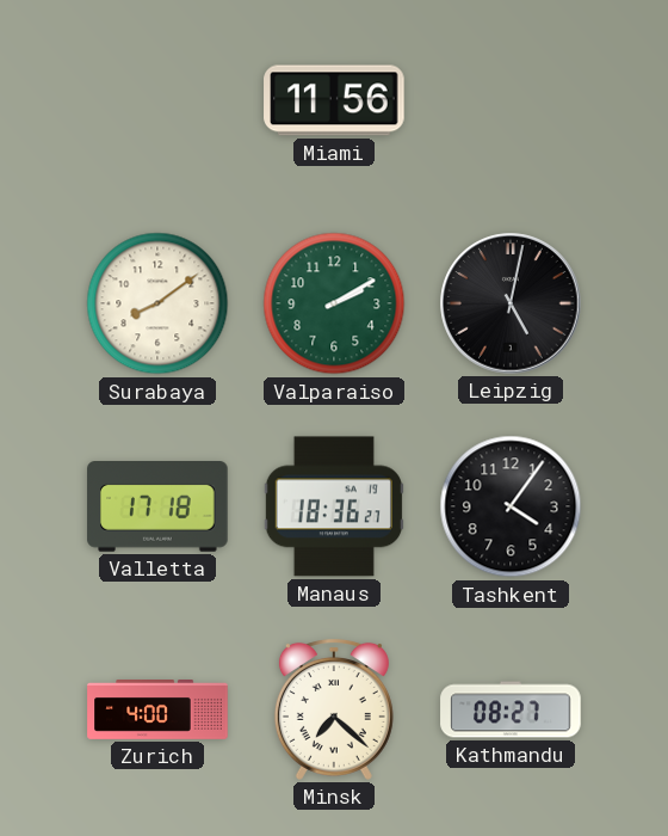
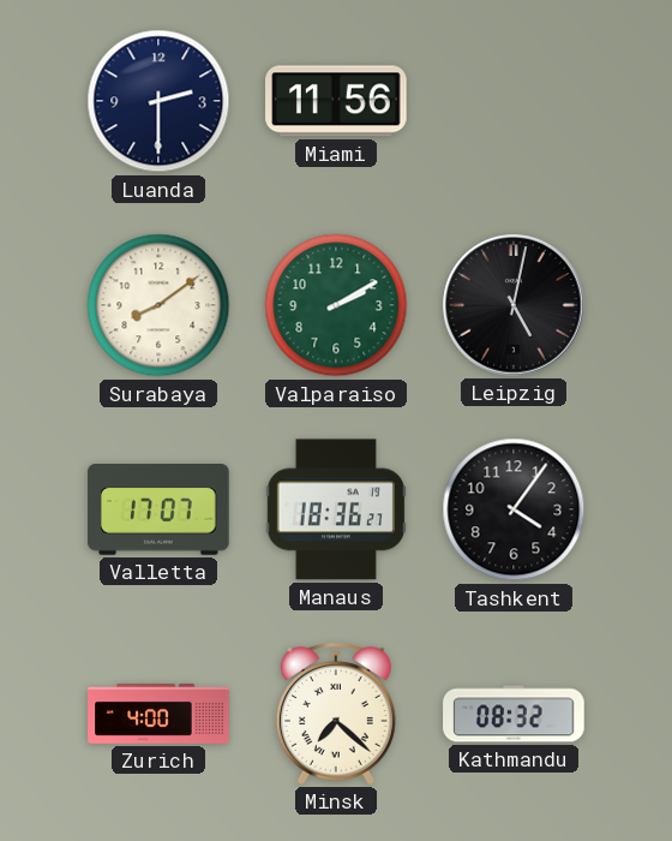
Luanda: none -> 2:30
Valletta: 17:18 -> 17:07
Kathmandu: 08:27 -> 08:32
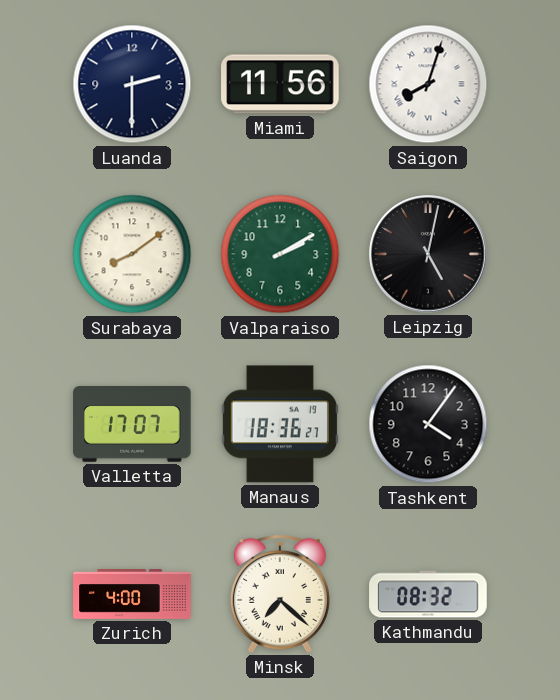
Saigon: none -> 8:03
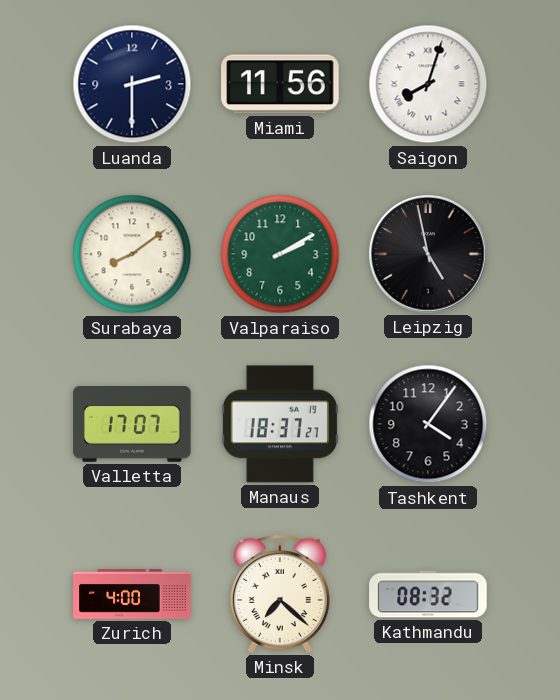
Leipzig: 5:02 -> 4:58
Manaus: 18:36 -> 18:37
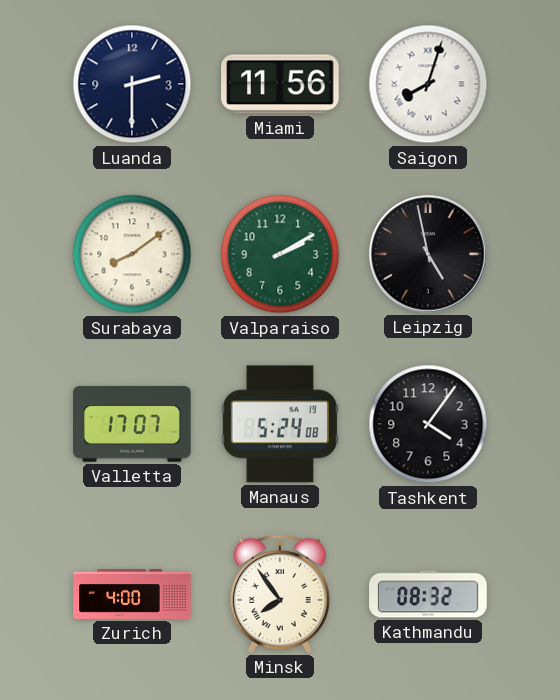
Manaus: 18:37 -> 5:24
Minsk: 7:22 -> 7:54
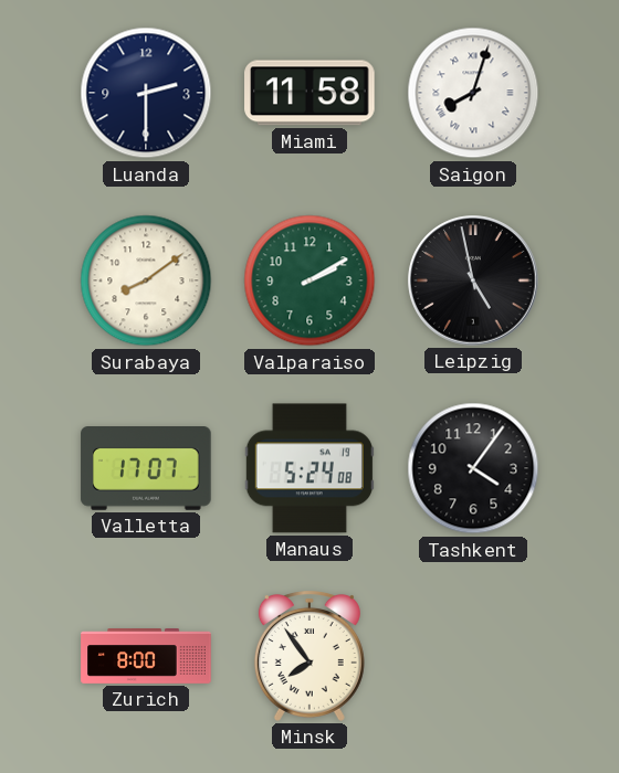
Miami: 11:56 -> 11:58
Zurich: 4:00 -> 8:00
Kathmandu: 08:32 -> none
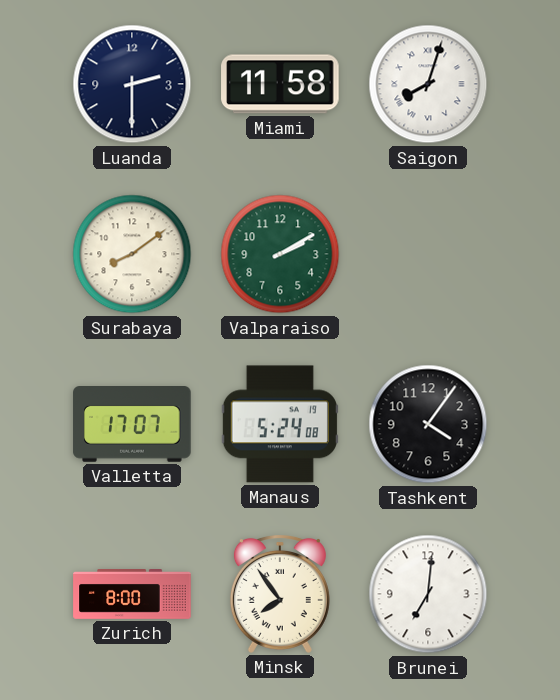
Leipzig: 4:58 -> none
Brunei: none -> 7:01
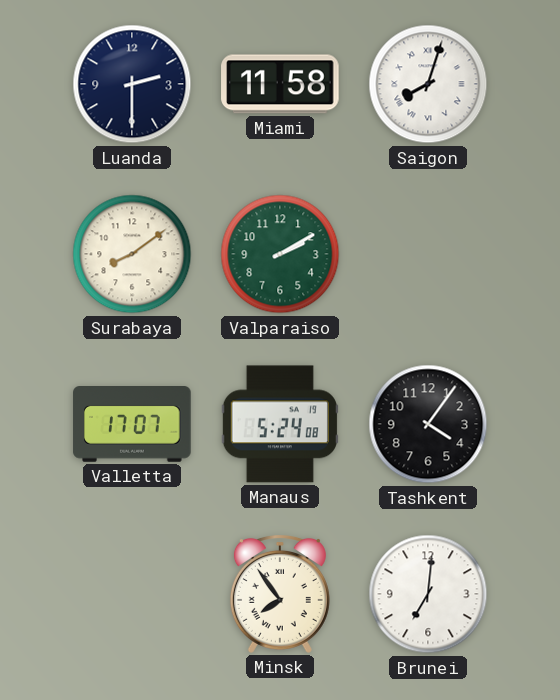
Zurich: 8:00 -> none
